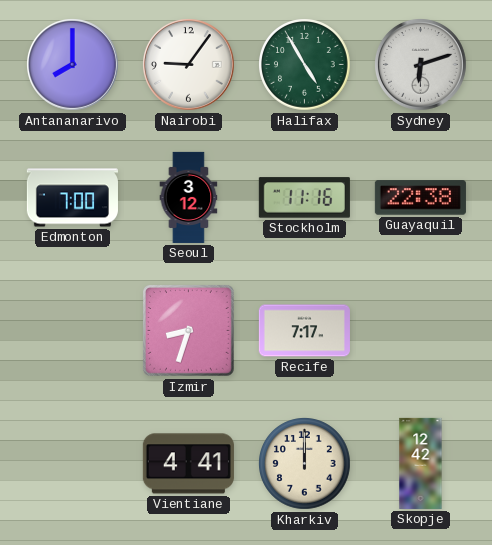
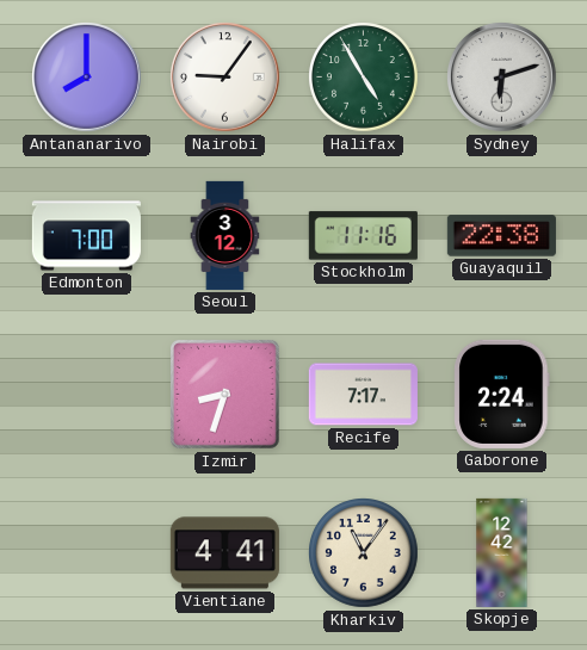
Gaborone: none -> 2:24
Kharkiv: 12:00 -> 11:06
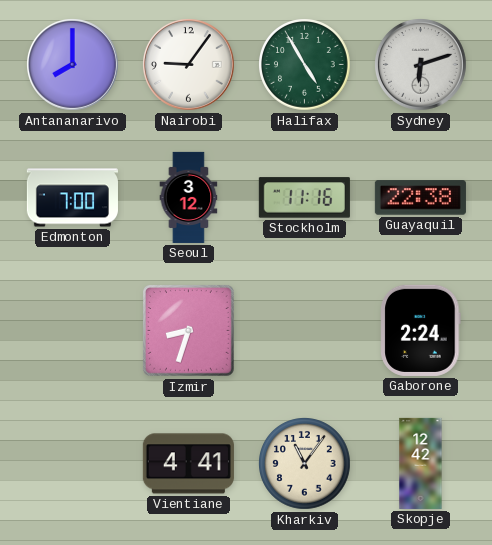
Recife: 7:17 -> none
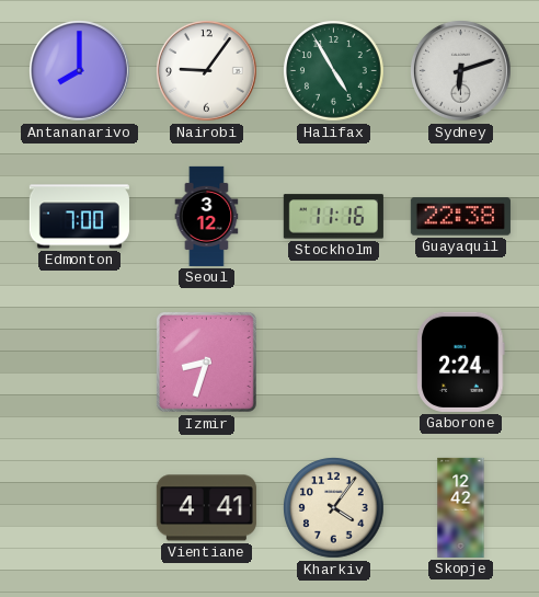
Kharkiv: 11:06 -> 4:06
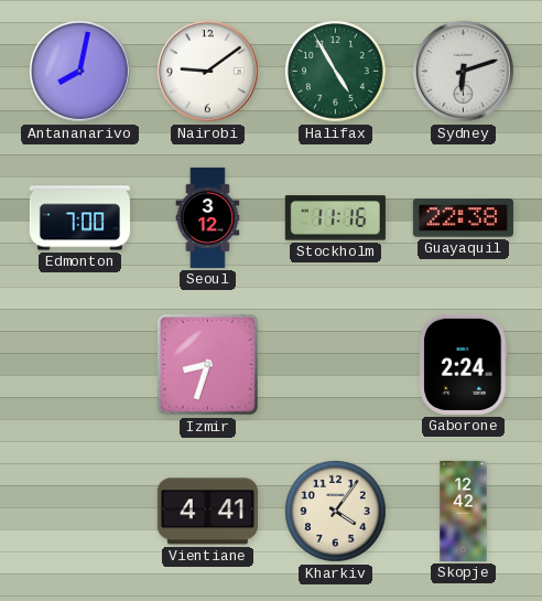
Antananarivo: 8:00 -> 8:02
Nairobi: 9:06 -> 9:09
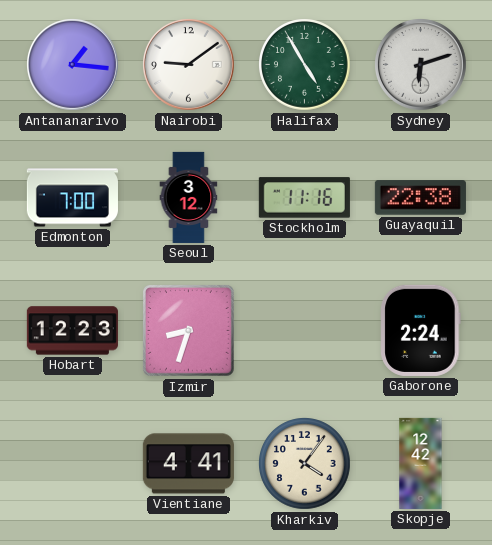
Antananarivo: 8:02 -> 1:16
Hobart: none -> 12:23
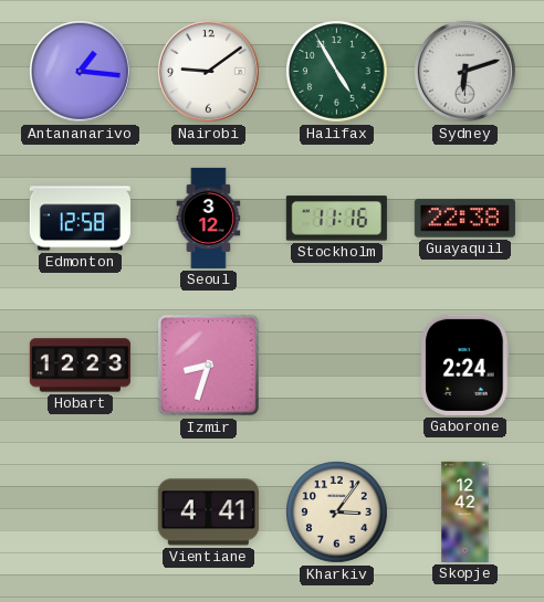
Edmonton: 7:00 -> 12:58
Kharkiv: 4:06 -> 3:06
